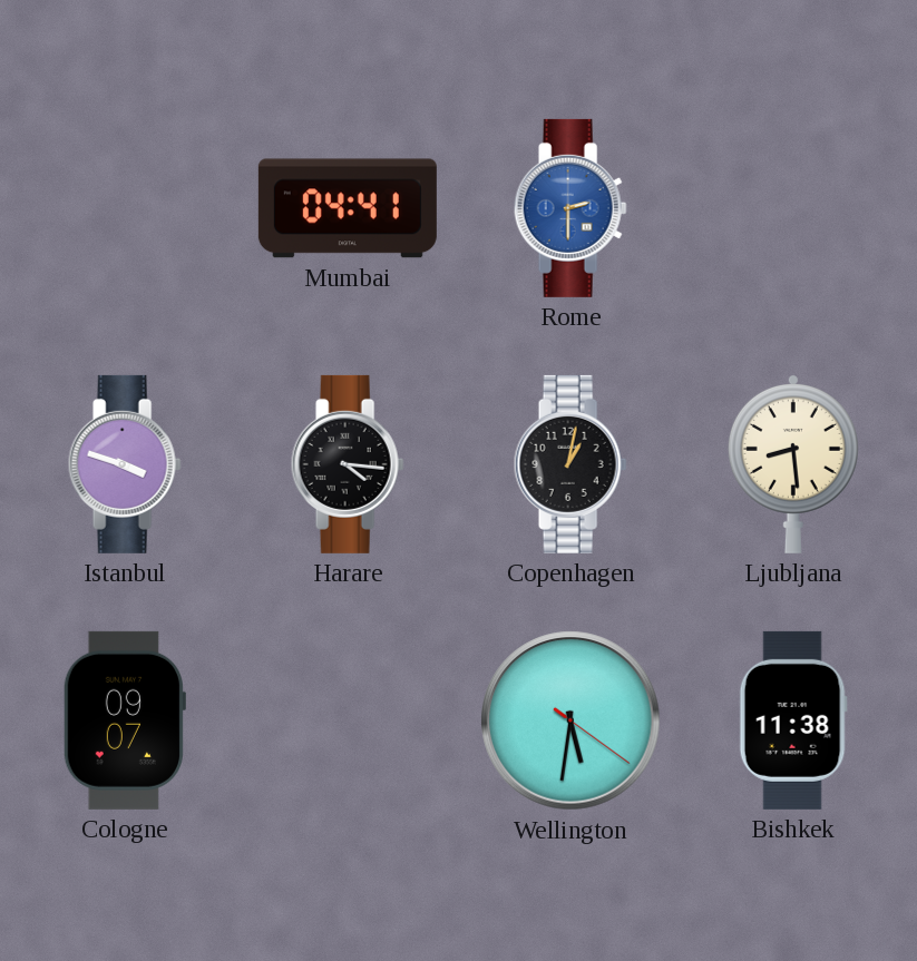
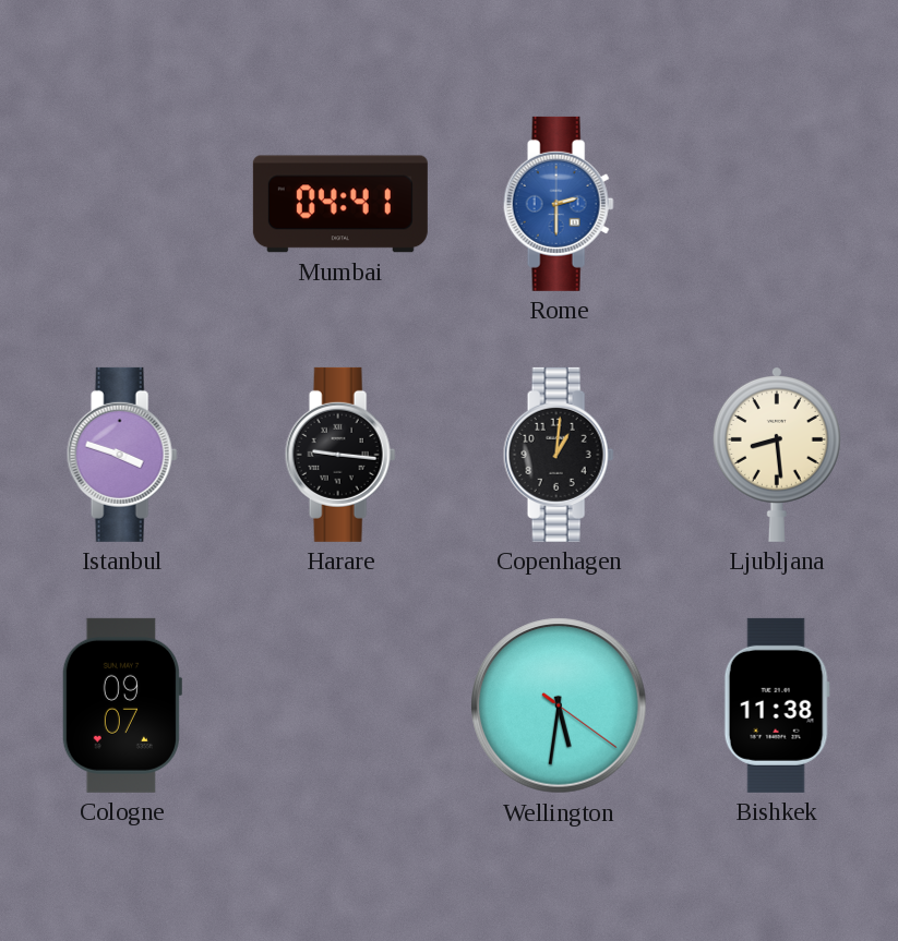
Harare: 4:16 -> 9:16
Copenhagen: 1:02 -> 1:01
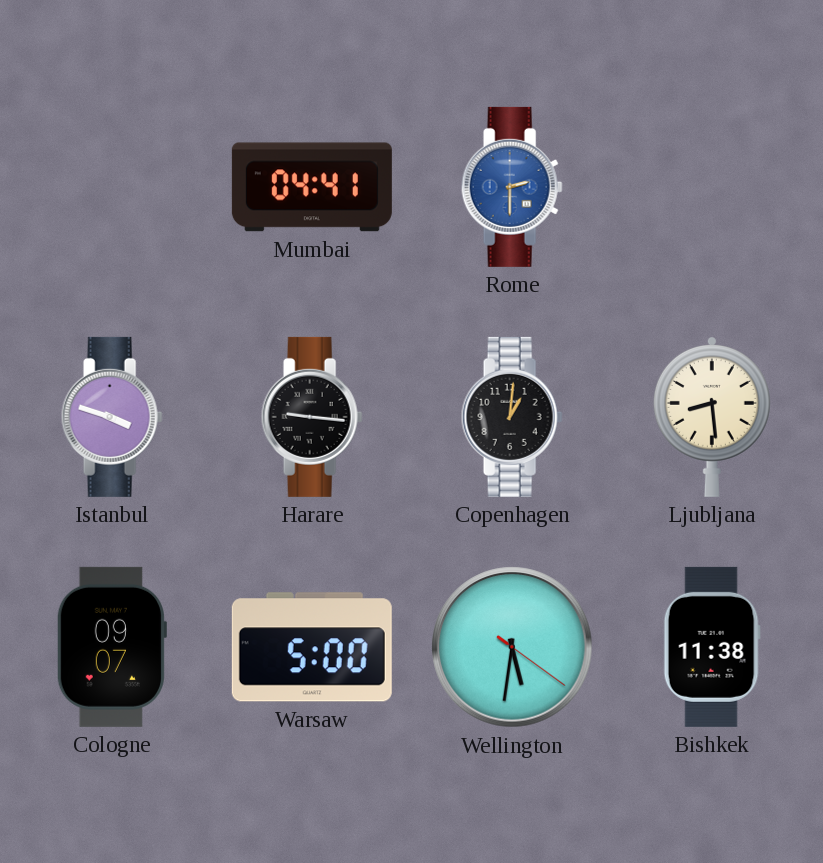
Warsaw: none -> 5:00
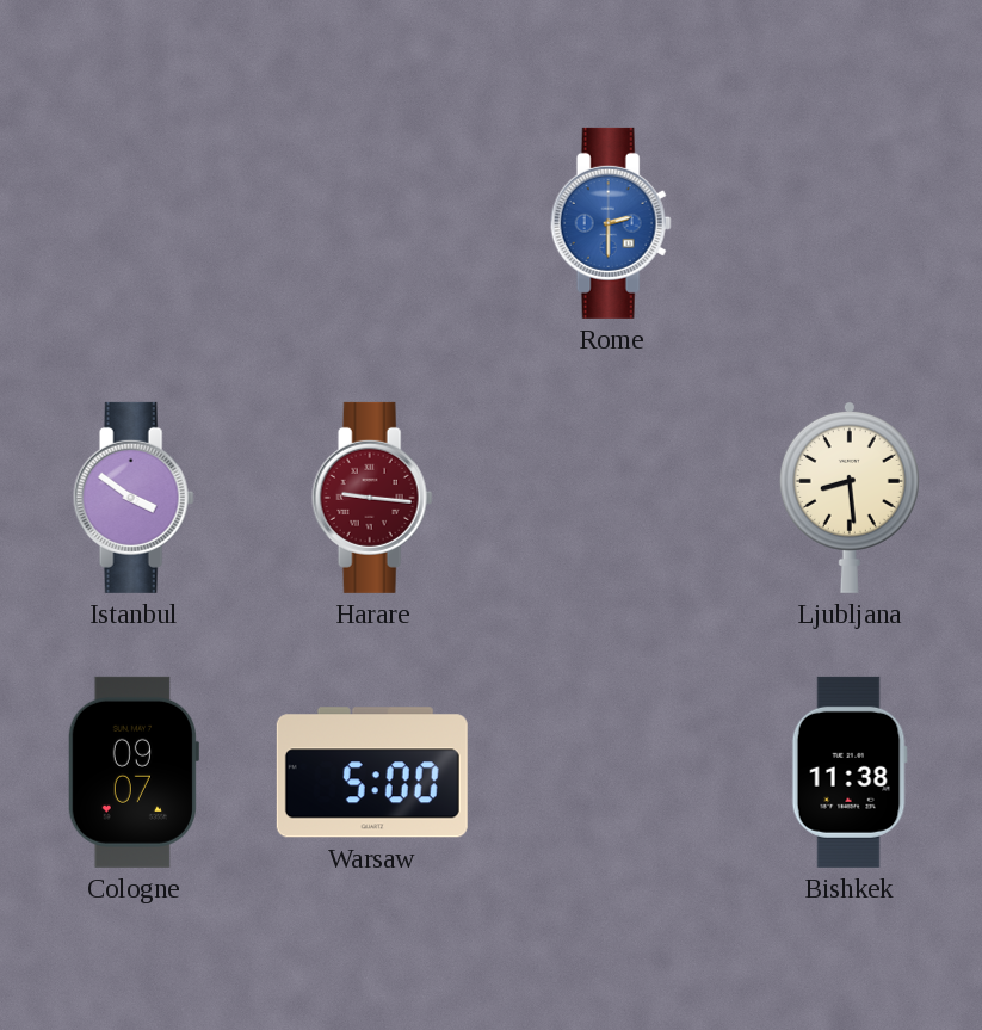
Mumbai: 04:41 -> none
Istanbul: 3:48 -> 3:51
Harare dial: black -> burgundy
Copenhagen: 1:01 -> none
Wellington: 5:31 -> none
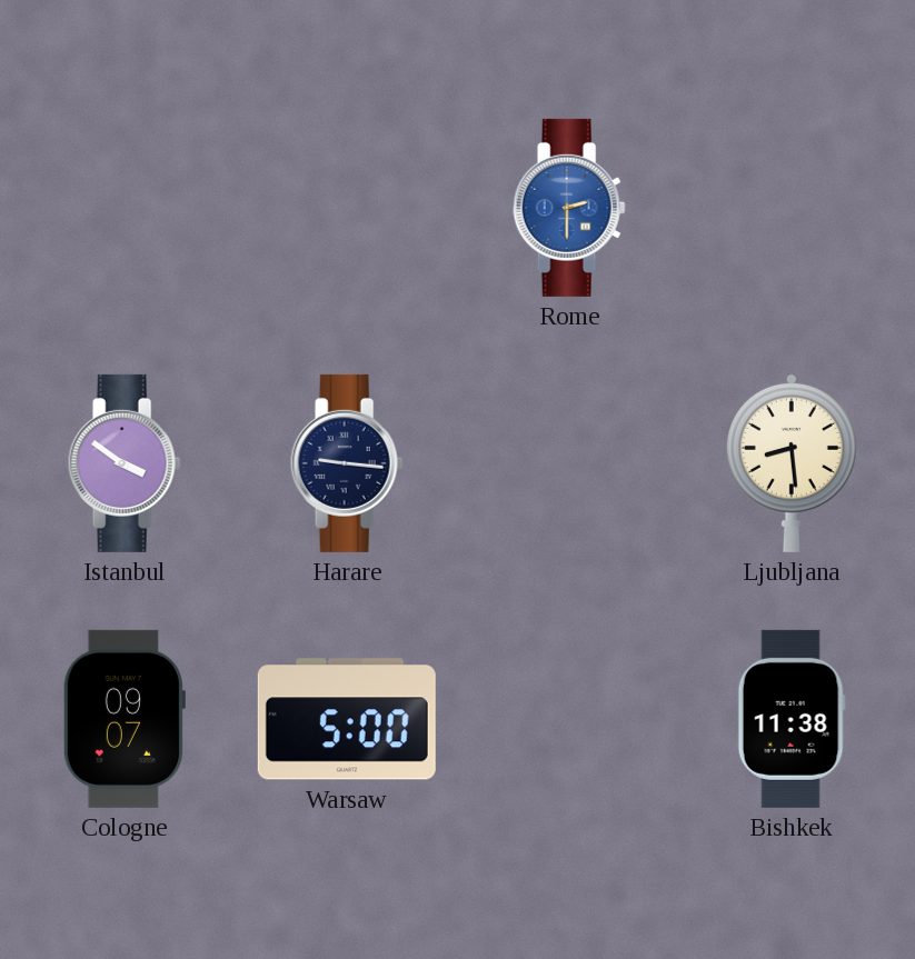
Harare dial: burgundy -> navy
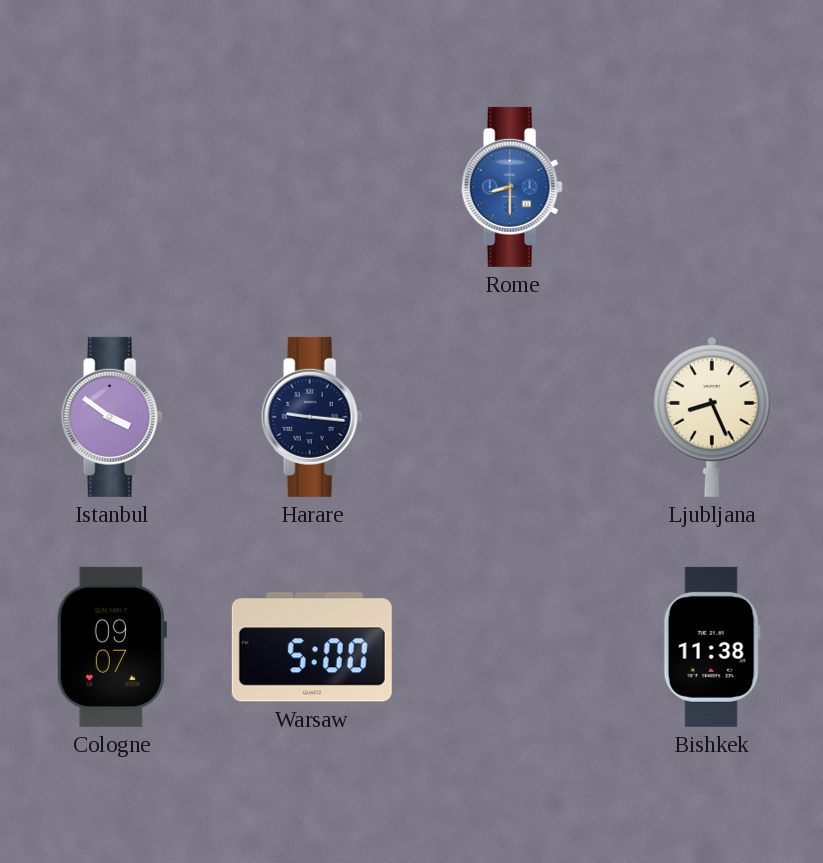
Rome: 2:30 -> 8:30
Ljubljana: 8:29 -> 8:26
